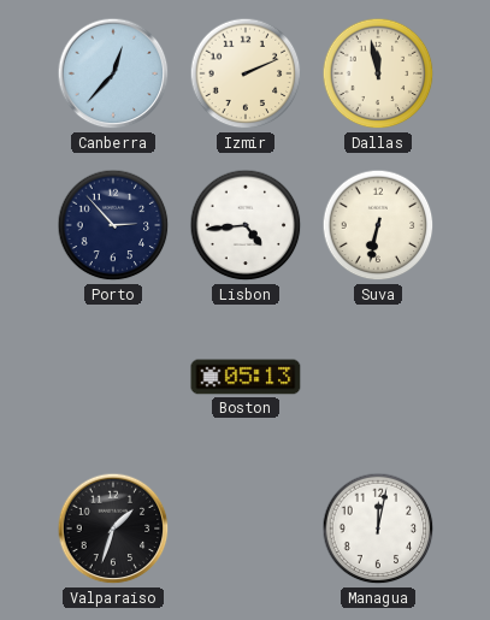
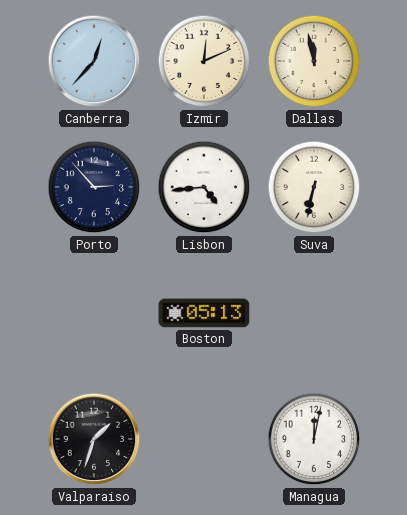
Izmir: 2:11 -> 12:11
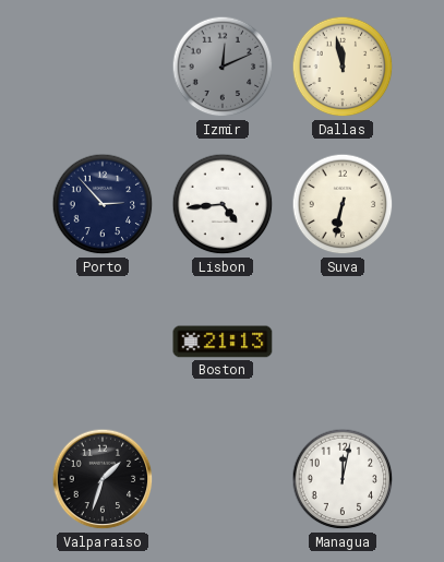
Canberra: 12:37 -> none
Izmir dial: cream -> grey
Boston: 05:13 -> 21:13
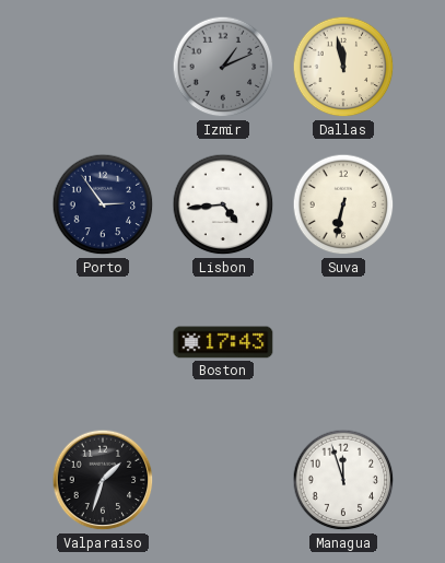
Izmir: 12:11 -> 1:11
Porto: 2:53 -> 2:54
Boston: 21:13 -> 17:43
Managua: 12:02 -> 11:57
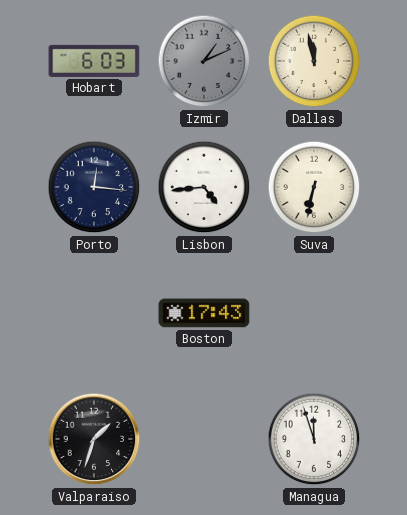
Hobart: none -> 6:03
Porto: 2:54 -> 12:16
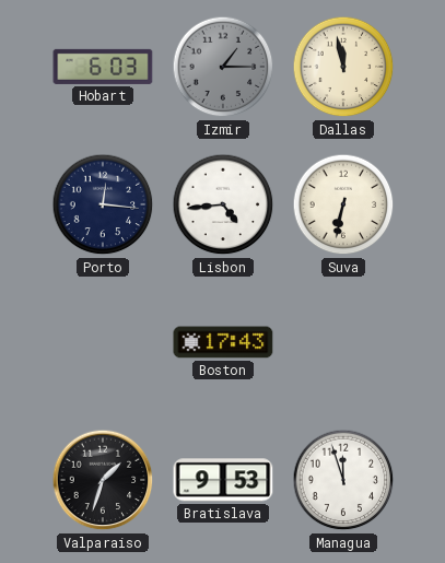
Izmir: 1:11 -> 1:15
Bratislava: none -> 9:53
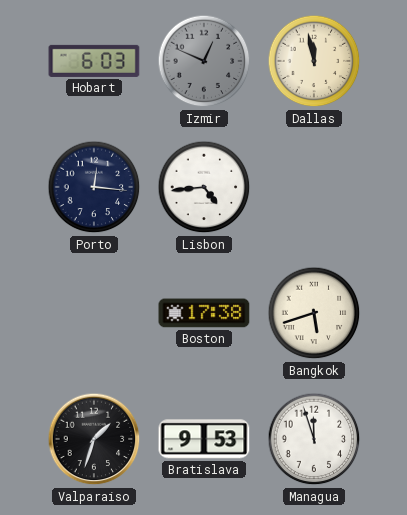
Izmir: 1:15 -> 12:49
Suva: 6:32 -> none
Boston: 17:43 -> 17:38
Bangkok: none -> 5:42
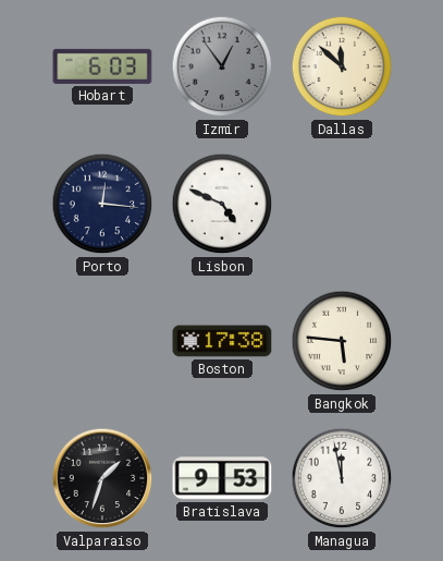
Izmir: 12:49 -> 12:54
Dallas: 11:58 -> 11:52
Lisbon: 4:44 -> 4:49
Bangkok: 5:42 -> 5:46
Managua: 11:57 -> 11:58
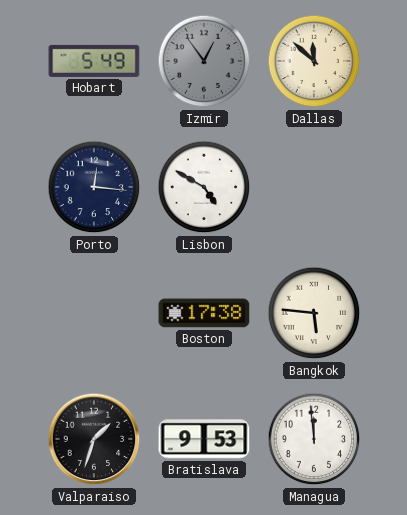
Hobart: 6:03 -> 5:49
Lisbon: 4:49 -> 4:50
Managua: 11:58 -> 11:59
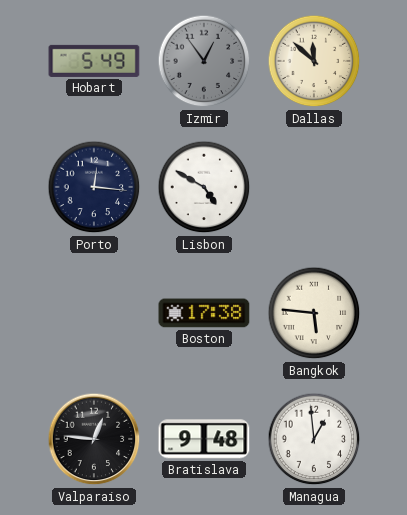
Valparaiso: 1:33 -> 12:46
Bratislava: 9:53 -> 9:48
Managua: 11:59 -> 12:59
